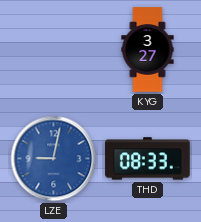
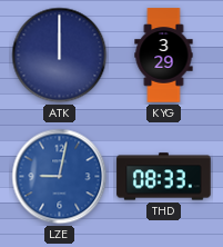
ATK: none -> 12:00
KYG: 3:27 -> 3:29
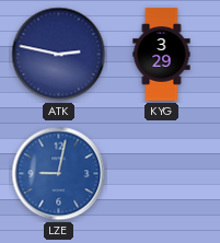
ATK: 12:00 -> 2:47
THD: 08:33 -> none
